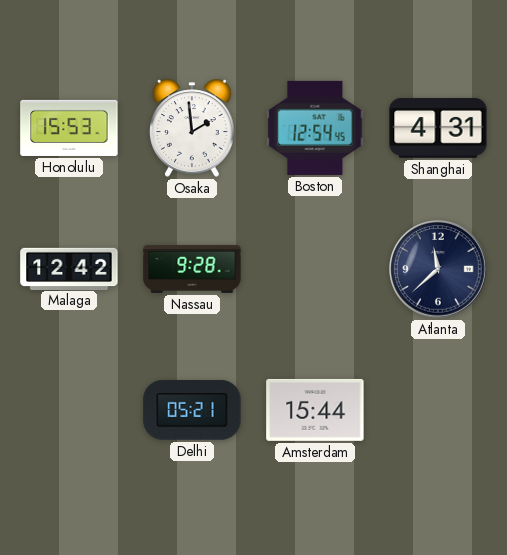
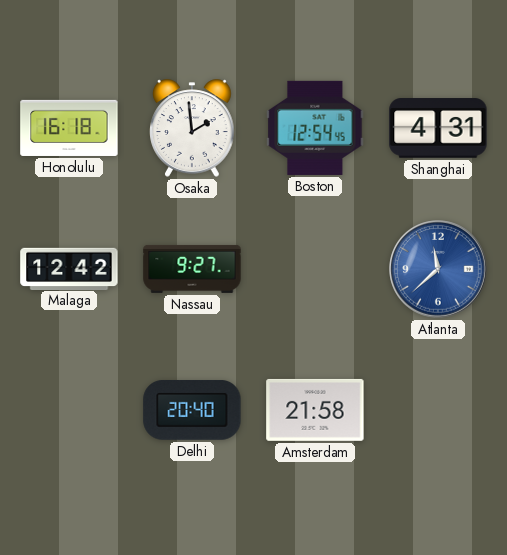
Honolulu: 15:53 -> 16:18
Nassau: 9:28 -> 9:27
Atlanta dial: navy -> blue
Delhi: 05:21 -> 20:40
Amsterdam: 15:44 -> 21:58
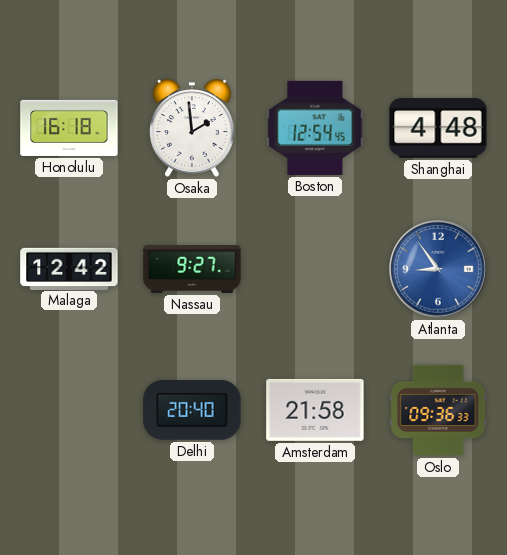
Shanghai: 4:31 -> 4:48
Atlanta: 11:38 -> 8:54
Oslo: none -> 09:36
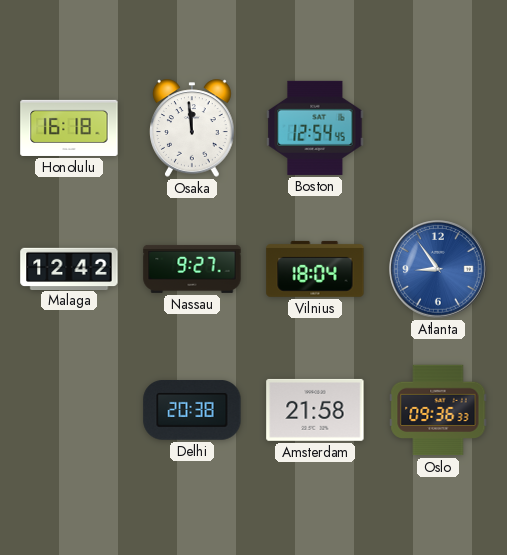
Osaka: 1:59 -> 11:59
Shanghai: 4:48 -> none
Vilnius: none -> 18:04
Delhi: 20:40 -> 20:38
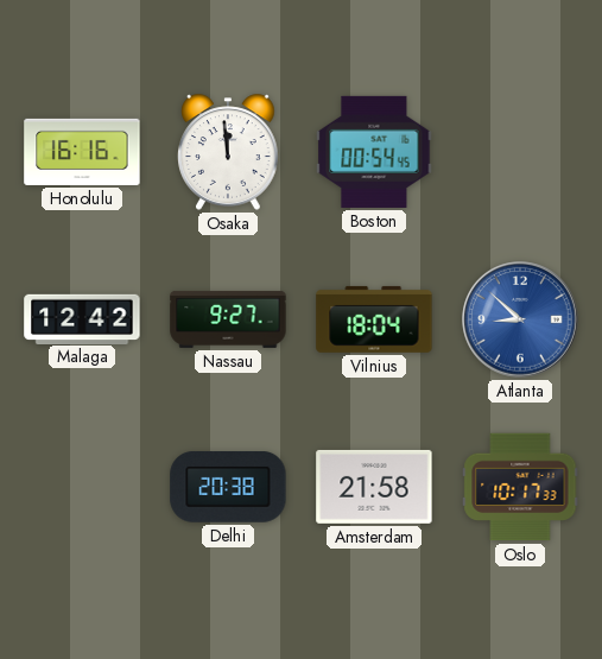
Honolulu: 16:18 -> 16:16
Boston: 12:54 -> 00:54
Atlanta: 8:54 -> 8:52
Oslo: 09:36 -> 10:17
